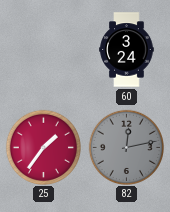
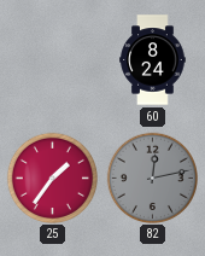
60: 3:24 -> 8:24
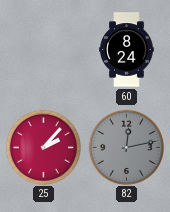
25: 1:36 -> 2:07
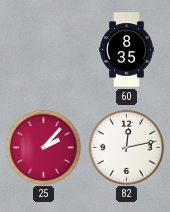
60: 8:24 -> 8:35
82 dial: grey -> white
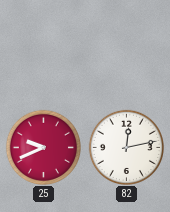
60: 8:35 -> none
25: 2:07 -> 9:41
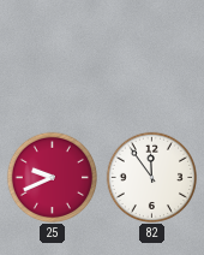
82: 12:13 -> 11:54
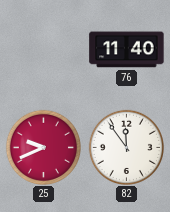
76: none -> 11:40
